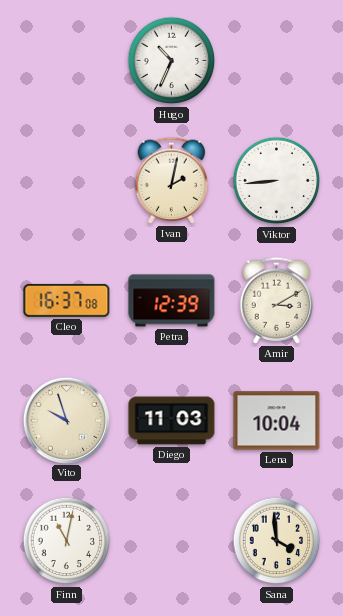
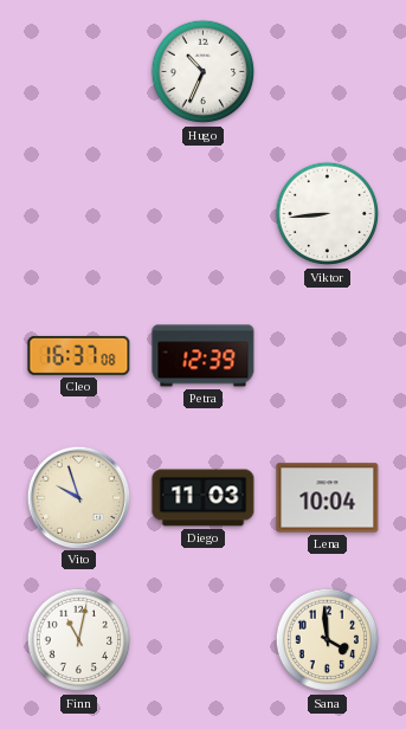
Ivan: 2:02 -> none
Amir: 3:10 -> none
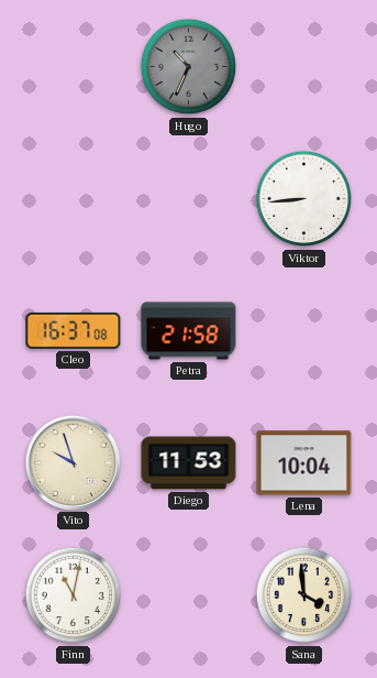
Hugo dial: white -> grey
Petra: 12:39 -> 21:58
Diego: 11:03 -> 11:53
